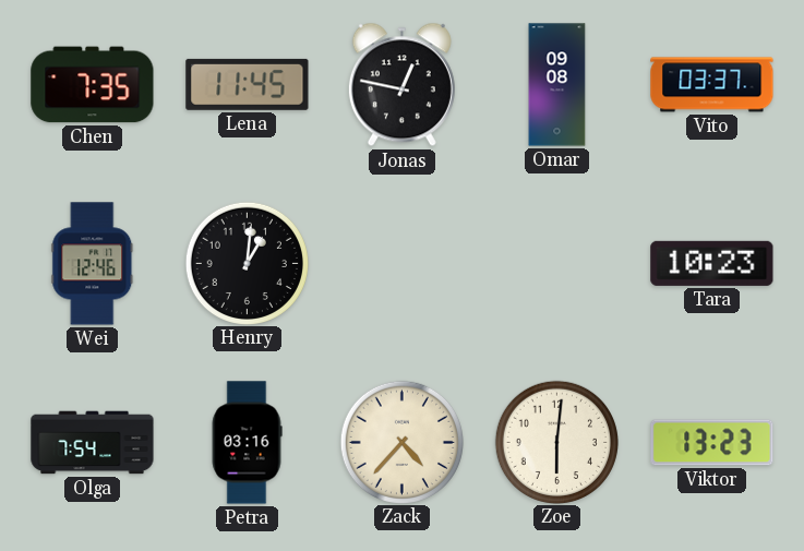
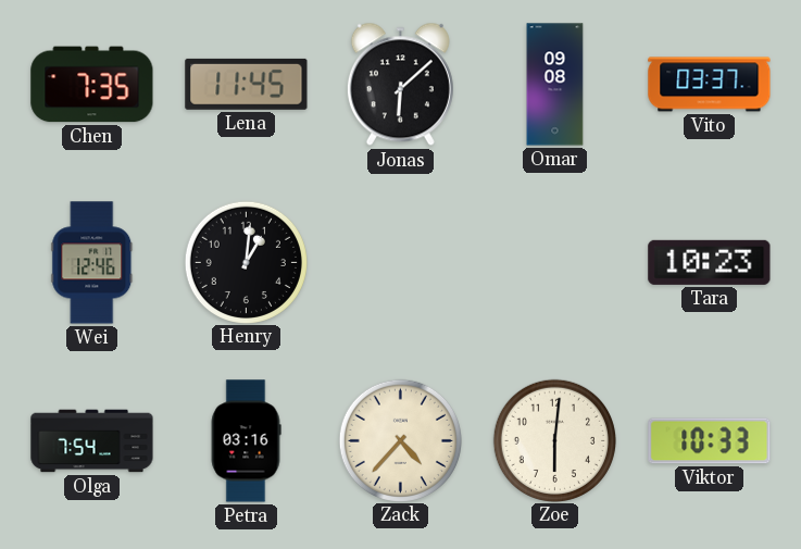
Jonas: 12:47 -> 6:08
Viktor: 13:23 -> 10:33
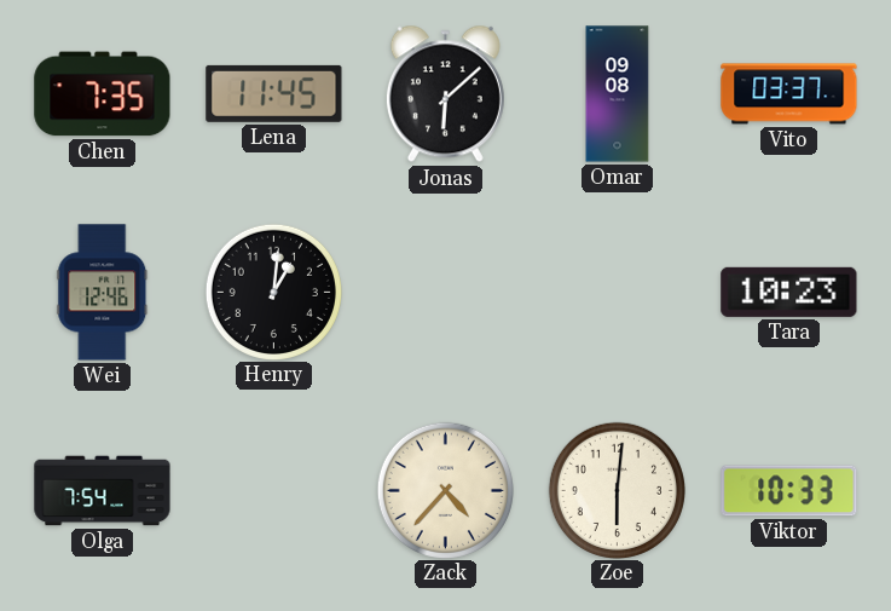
Petra: 03:16 -> none
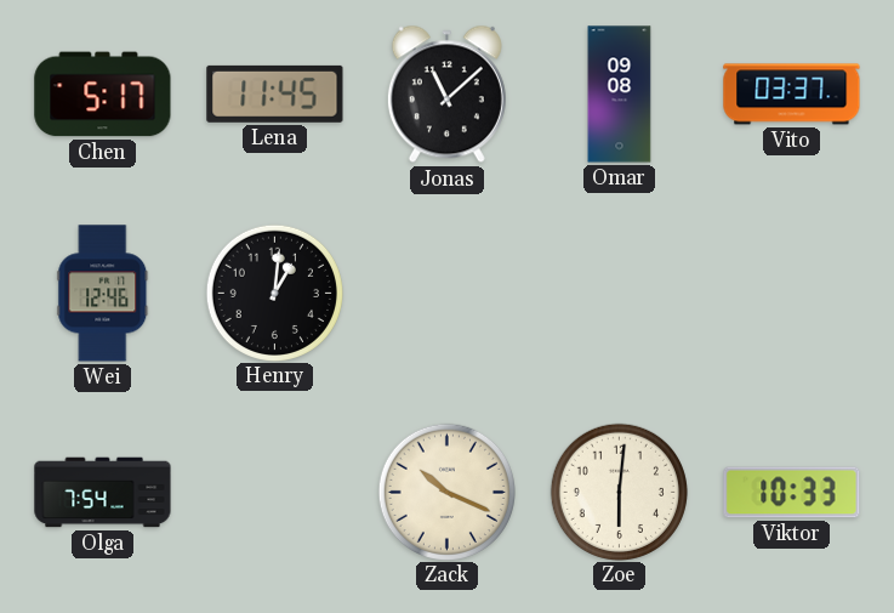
Chen: 7:35 -> 5:17
Jonas: 6:08 -> 11:08
Tara: 10:23 -> none
Zack: 4:37 -> 10:19
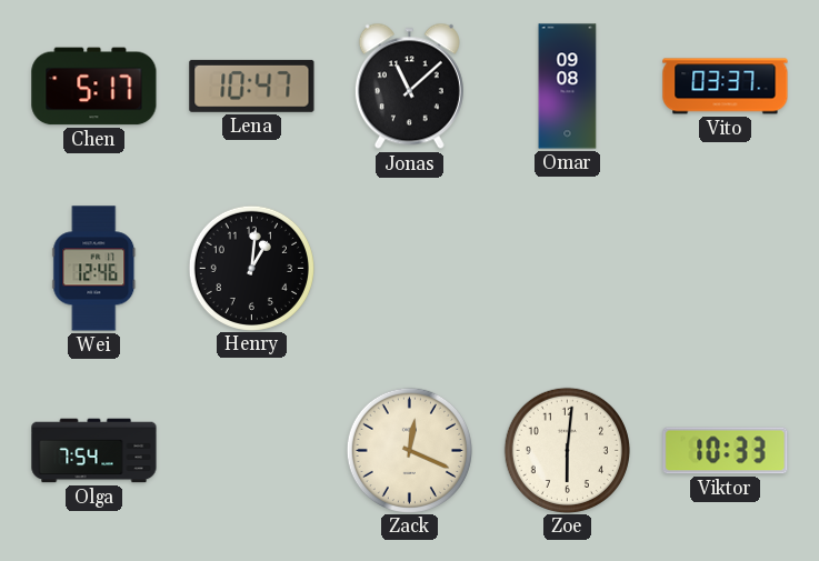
Lena: 11:45 -> 10:47
Zack: 10:19 -> 12:19
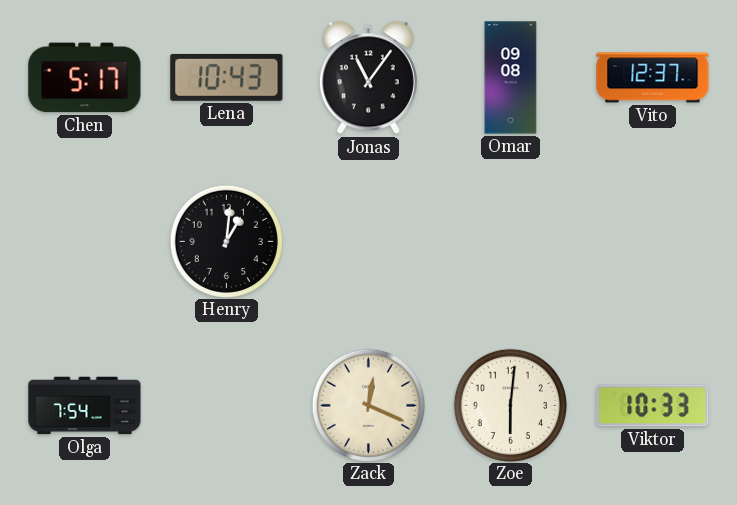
Lena: 10:47 -> 10:43
Jonas: 11:08 -> 11:06
Vito: 03:37 -> 12:37
Wei: 12:46 -> none
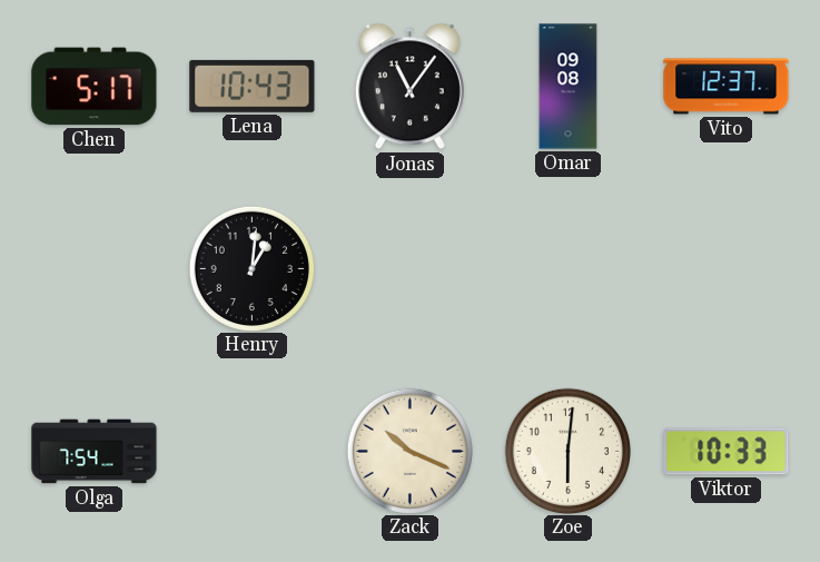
Zack: 12:19 -> 10:19
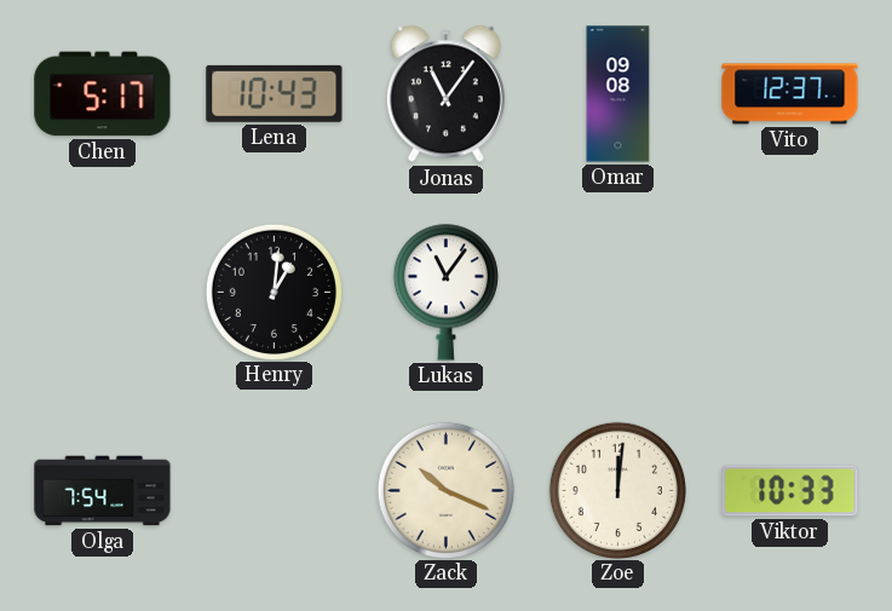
Lukas: none -> 11:06
Zoe: 6:01 -> 12:01
